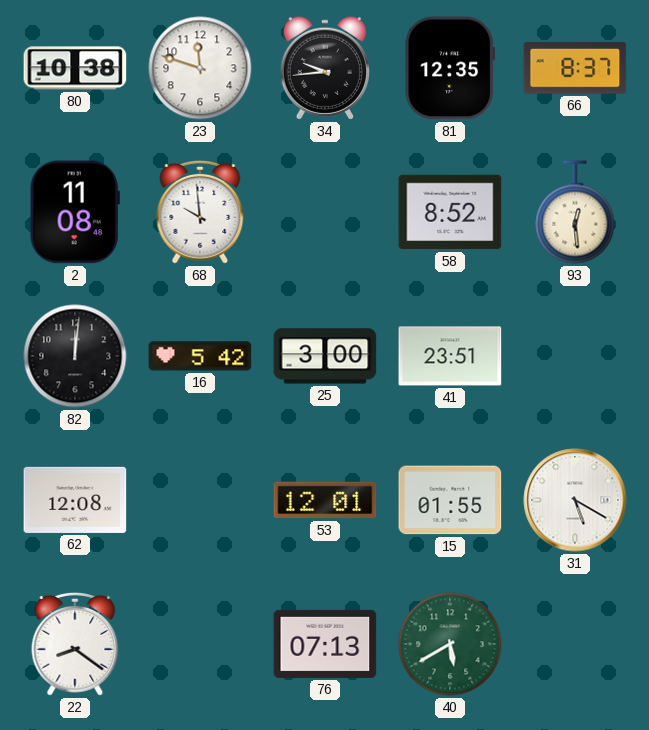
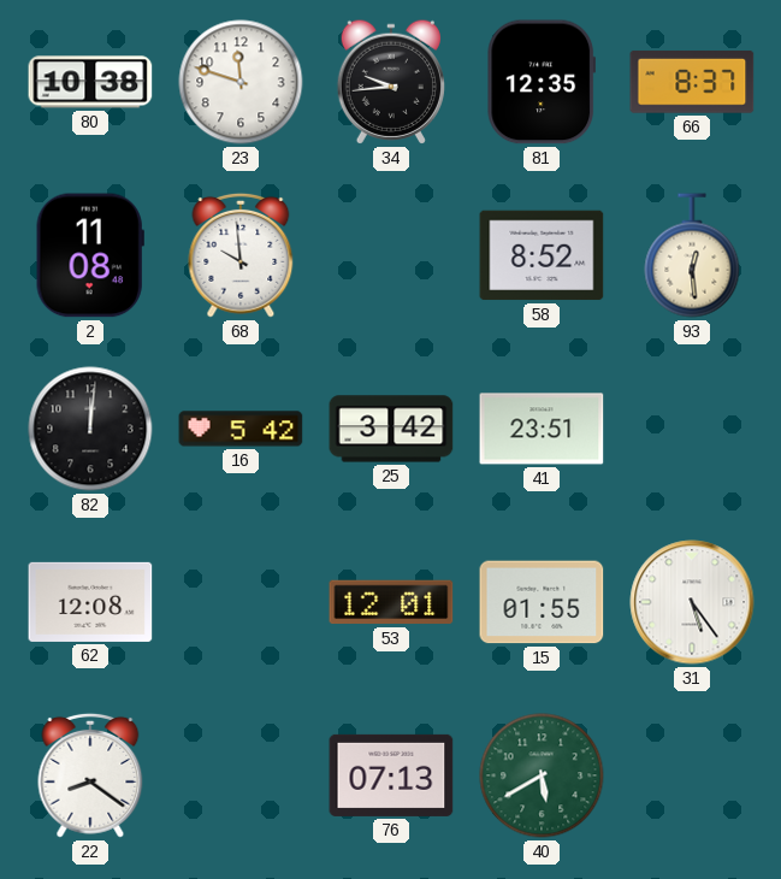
25: 3:00 -> 3:42
31: 5:20 -> 5:24
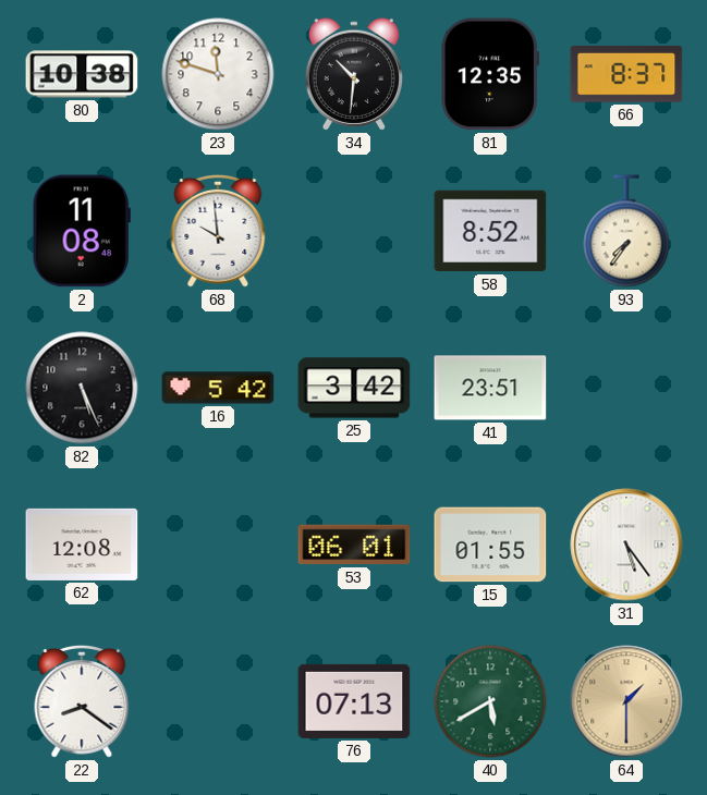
34: 9:44 -> 10:31
93: 12:29 -> 7:36
82: 12:01 -> 5:26
53: 12:01 -> 06:01
64: none -> 1:30
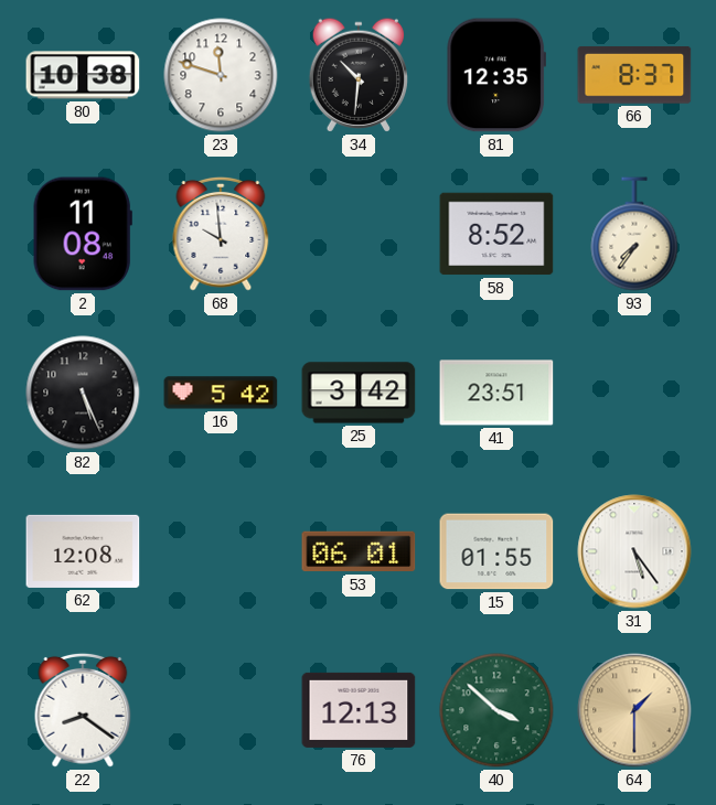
76: 07:13 -> 12:13
40: 5:40 -> 3:52
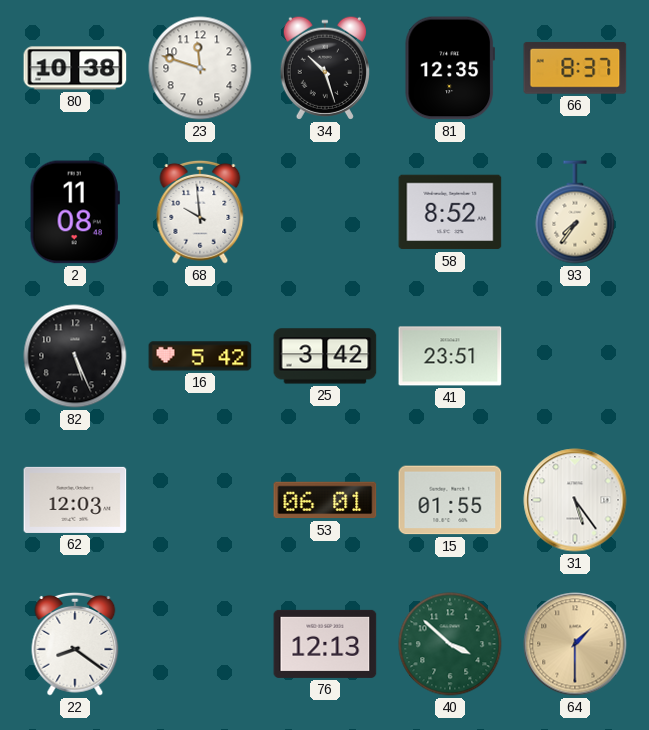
34: 10:31 -> 10:27
62: 12:08 -> 12:03
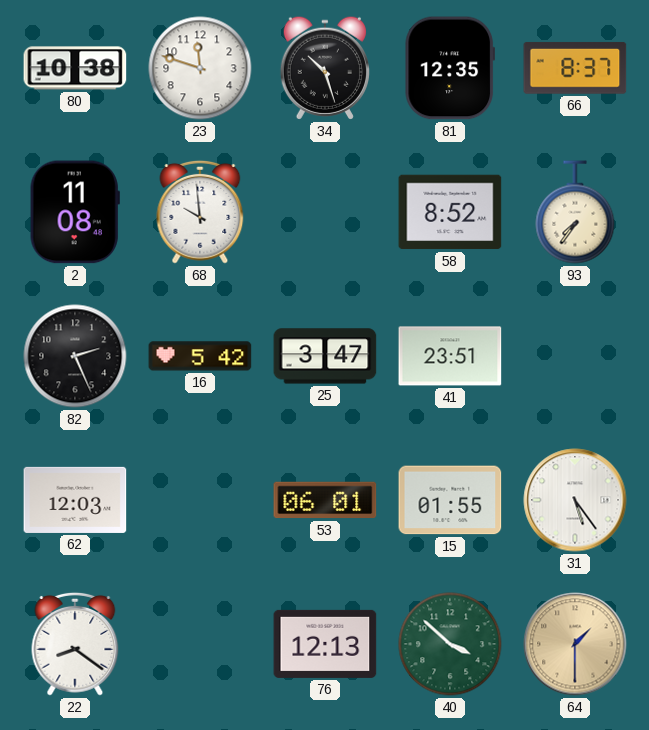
82: 5:26 -> 2:26
25: 3:42 -> 3:47
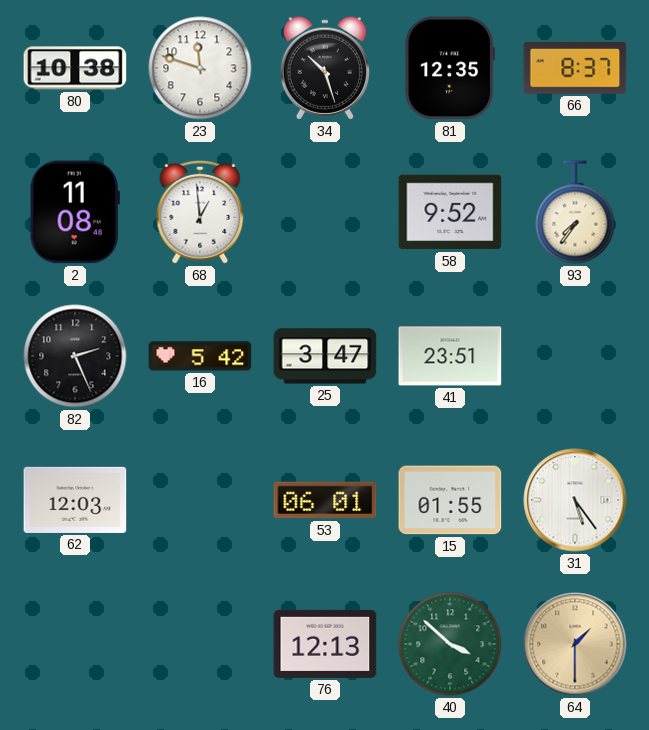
68: 9:59 -> 12:59
58: 8:52 -> 9:52
22: 8:21 -> none
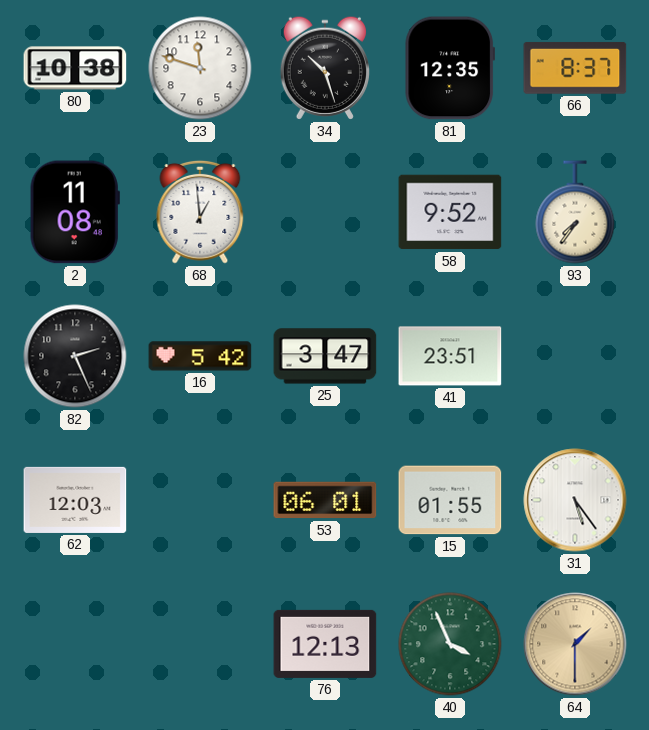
40: 3:52 -> 3:56
